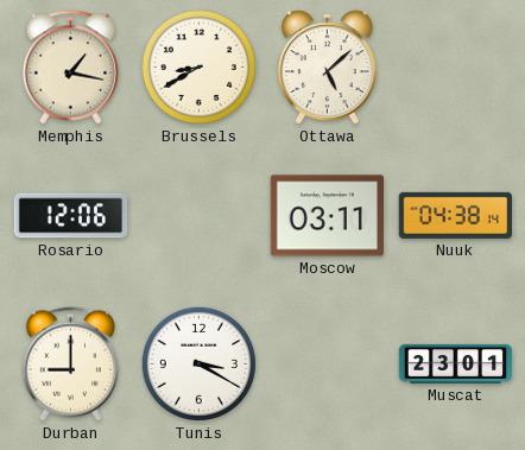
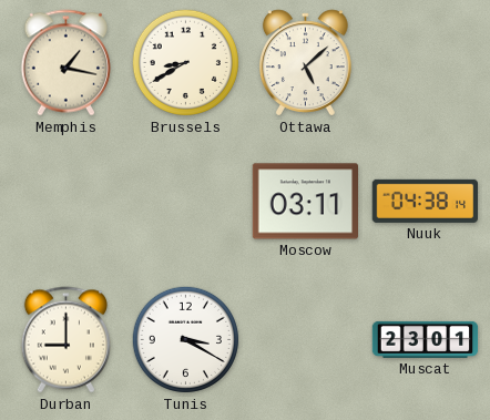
Rosario: 12:06 -> none
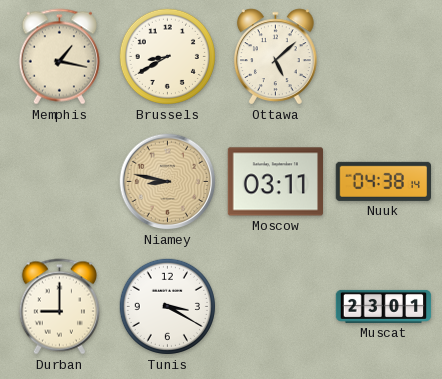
Niamey: none -> 8:47
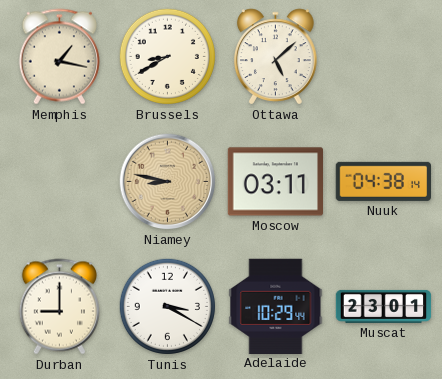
Adelaide: none -> 10:29
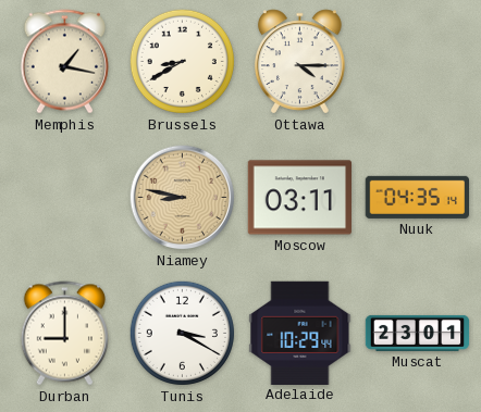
Ottawa: 5:08 -> 4:15
Nuuk: 04:38 -> 04:35
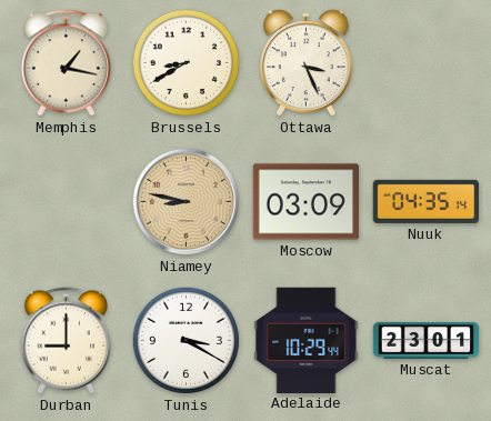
Ottawa: 4:15 -> 3:26
Moscow: 03:11 -> 03:09
